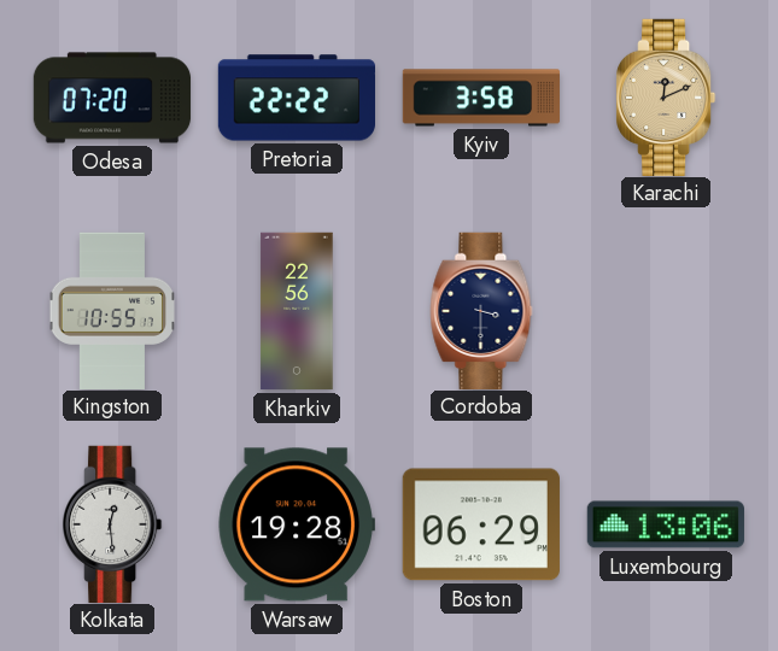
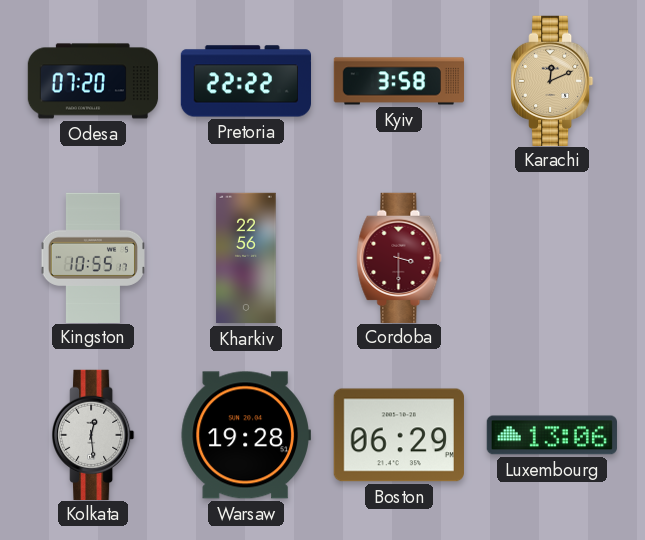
Cordoba dial: navy -> burgundy
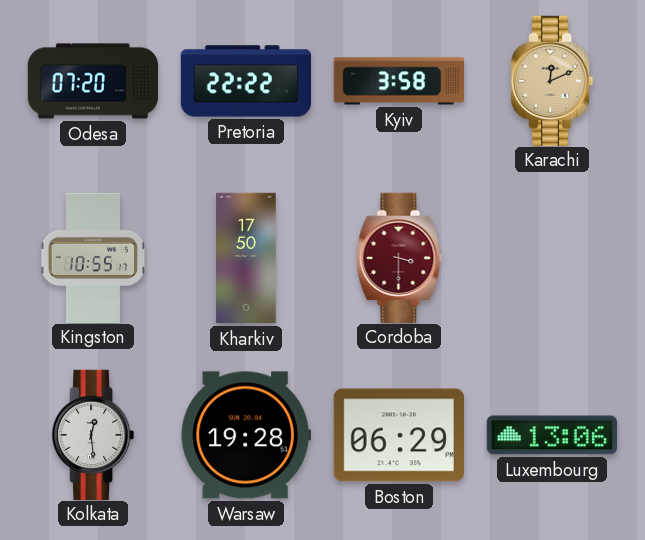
Kharkiv: 22:56 -> 17:50
